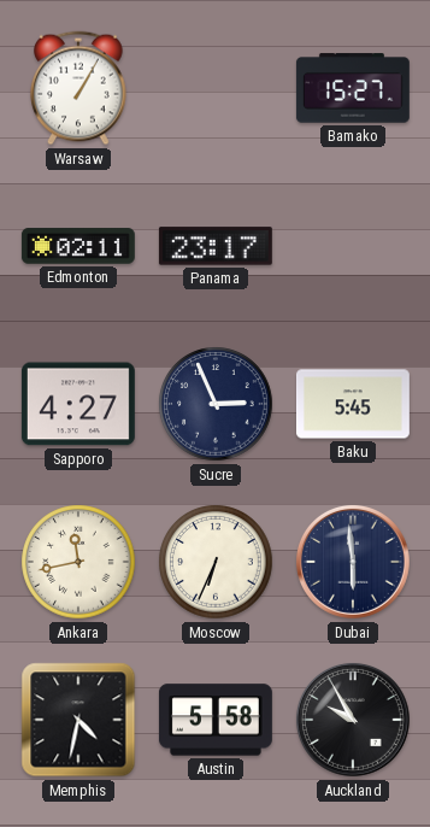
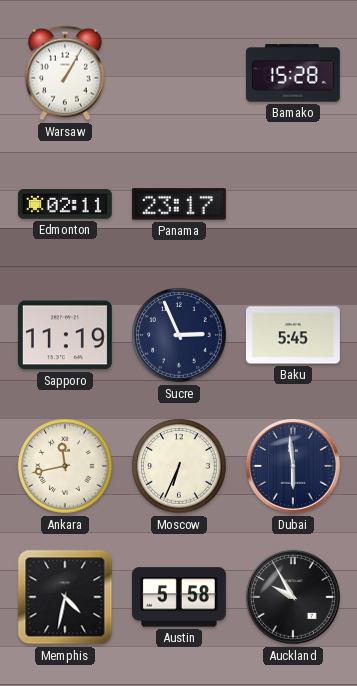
Bamako: 15:27 -> 15:28
Sapporo: 4:27 -> 11:19
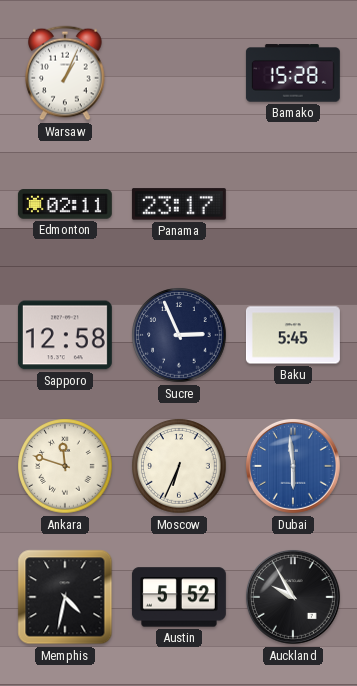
Warsaw: 1:05 -> 1:04
Sapporo: 11:19 -> 12:58
Ankara: 11:43 -> 11:48
Dubai dial: navy -> blue
Austin: 5:58 -> 5:52
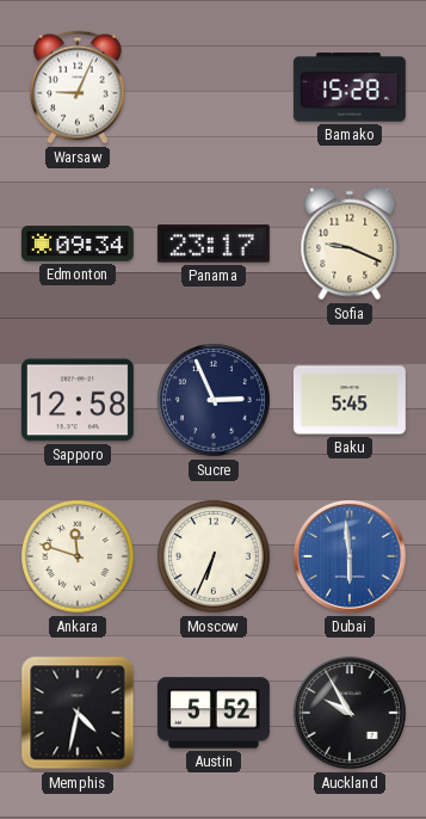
Warsaw: 1:04 -> 9:04
Edmonton: 02:11 -> 09:34
Sofia: none -> 9:19
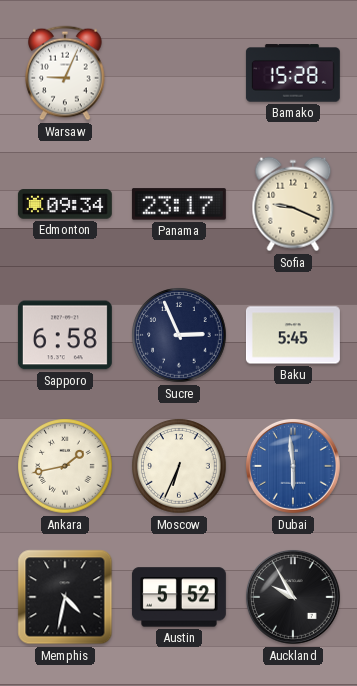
Sapporo: 12:58 -> 6:58
Ankara: 11:48 -> 1:43
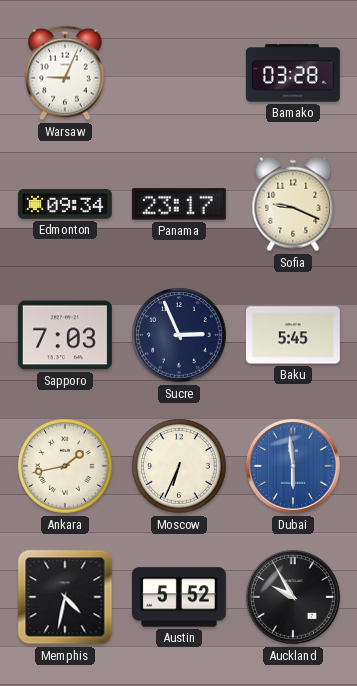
Bamako: 15:28 -> 03:28
Sapporo: 6:58 -> 7:03
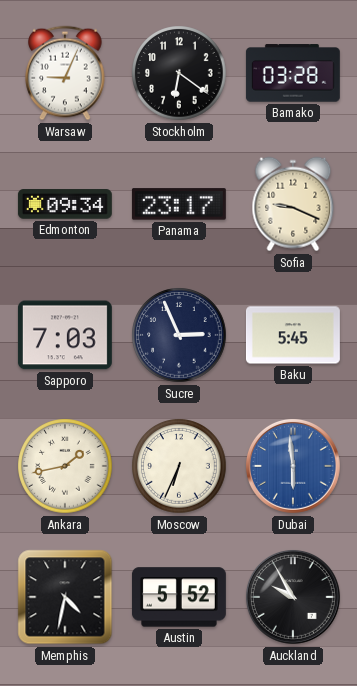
Stockholm: none -> 6:21
